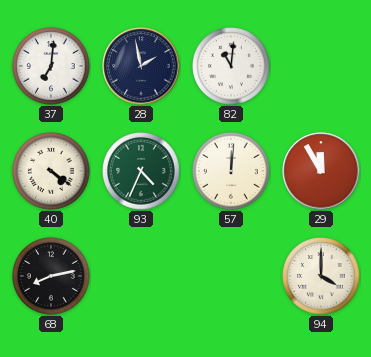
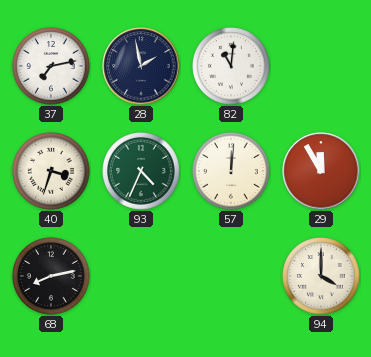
37: 7:01 -> 7:13
40: 4:21 -> 3:33
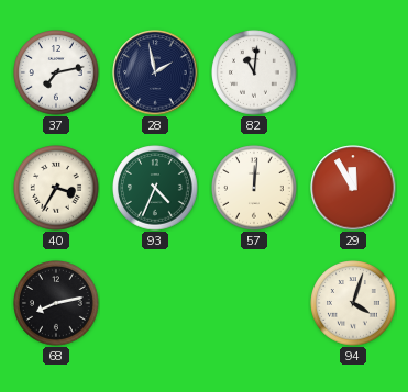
40: 3:33 -> 3:35
94: 4:00 -> 4:03
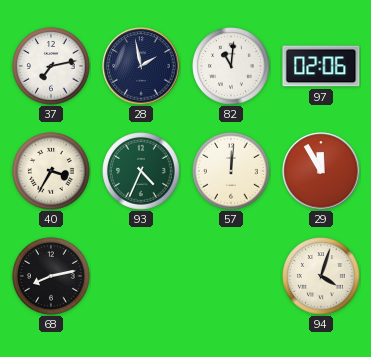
97: none -> 02:06
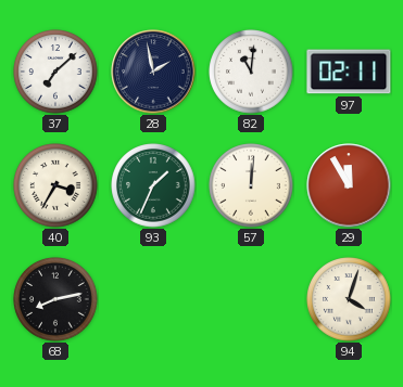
37: 7:13 -> 7:08
97: 02:06 -> 02:11
93: 4:34 -> 1:34
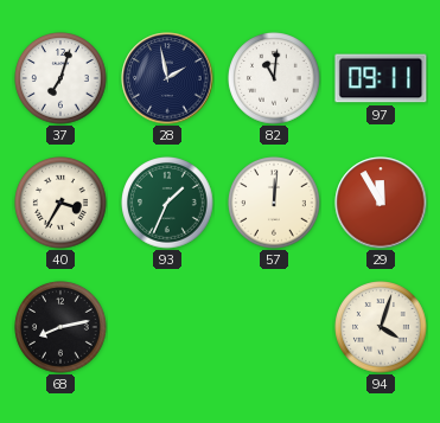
37: 7:08 -> 7:03
97: 02:11 -> 09:11
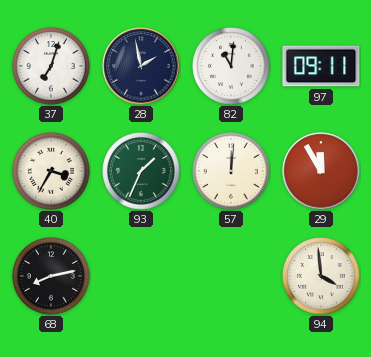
94: 4:03 -> 3:59
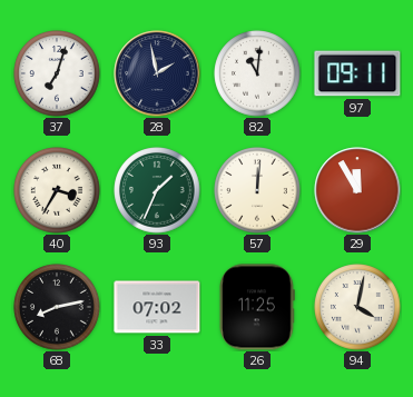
33: none -> 07:02
26: none -> 11:25
94: 3:59 -> 4:02
